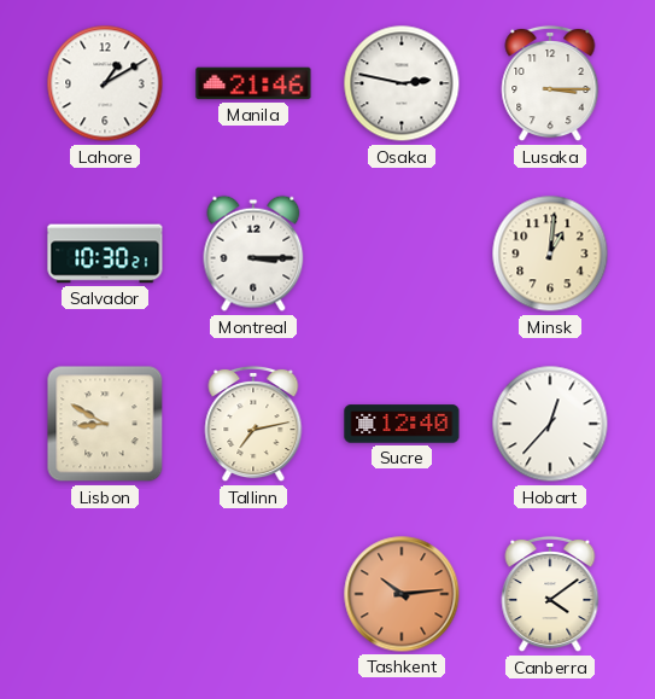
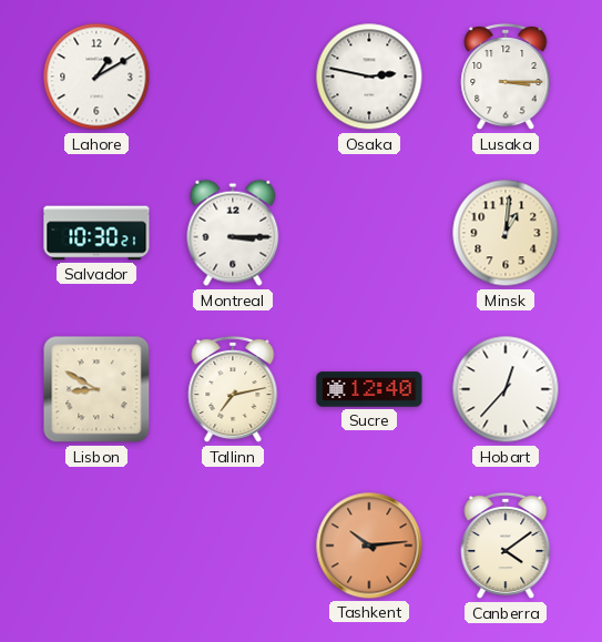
Manila: 21:46 -> none
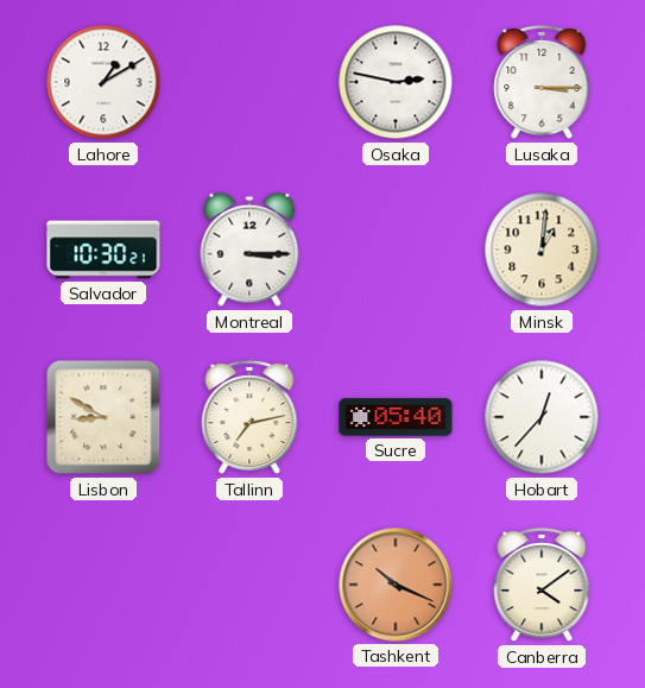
Sucre: 12:40 -> 05:40
Tashkent: 10:14 -> 10:19
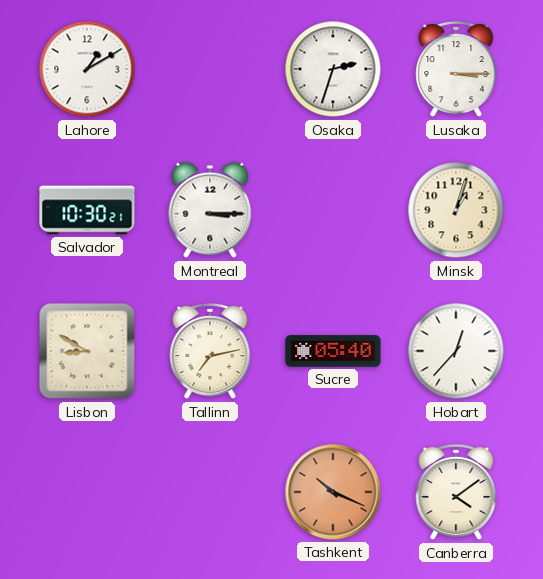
Osaka: 2:47 -> 2:33
Minsk: 1:01 -> 1:03
